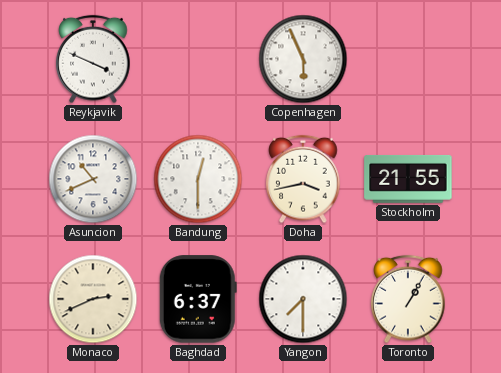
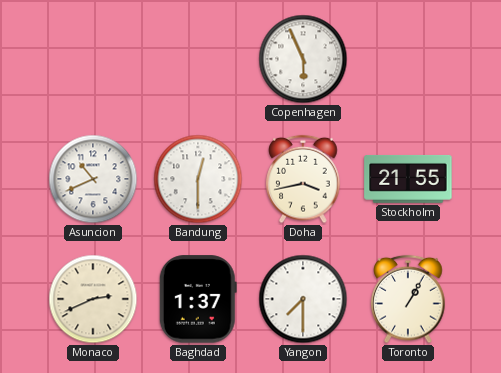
Reykjavik: 3:49 -> none
Baghdad: 6:37 -> 1:37
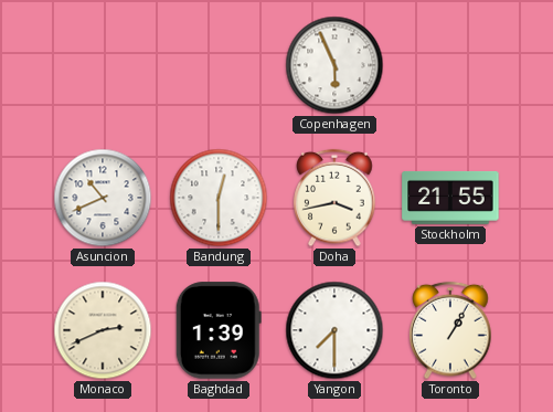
Baghdad: 1:37 -> 1:39
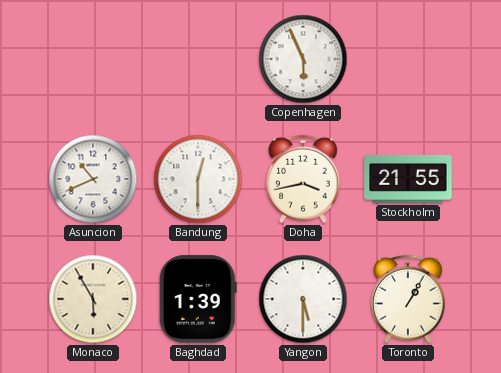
Monaco: 2:41 -> 5:55
Yangon: 7:30 -> 5:30
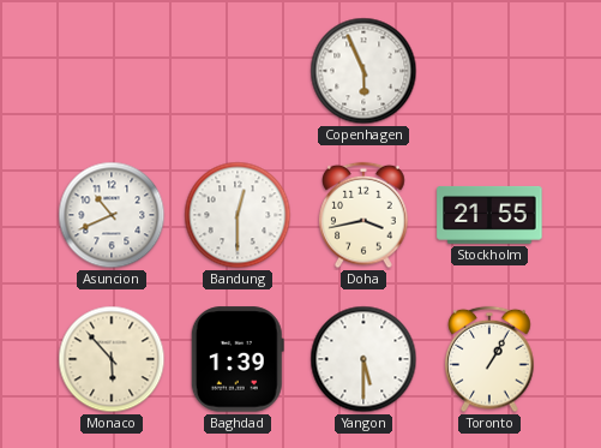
Monaco: 5:55 -> 5:53
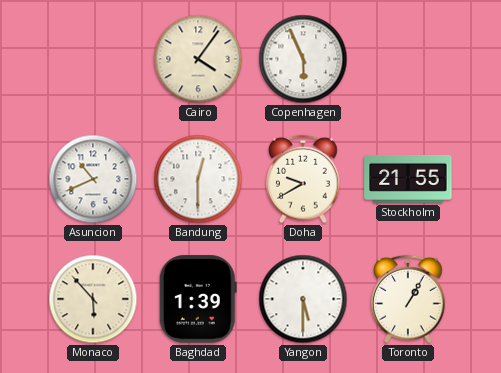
Cairo: none -> 4:06
Doha: 3:43 -> 9:40
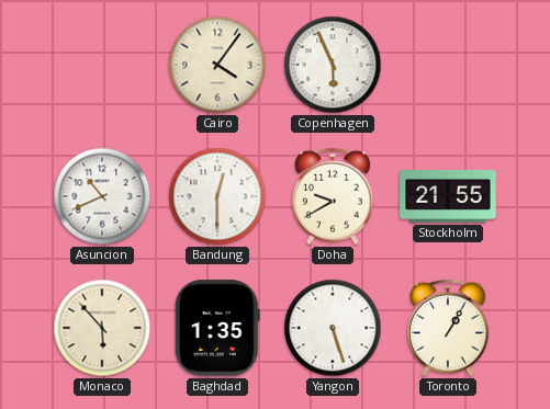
Baghdad: 1:39 -> 1:35
Yangon: 5:30 -> 5:27
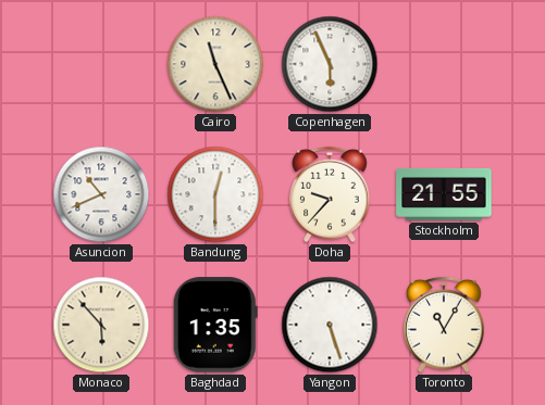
Cairo: 4:06 -> 11:26
Doha: 9:40 -> 9:37
Toronto: 1:05 -> 11:05
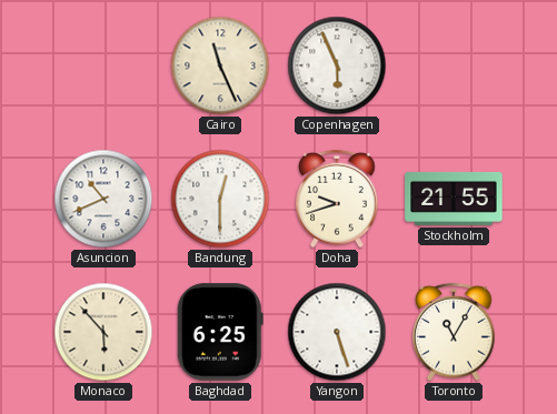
Doha: 9:37 -> 9:42
Baghdad: 1:35 -> 6:25
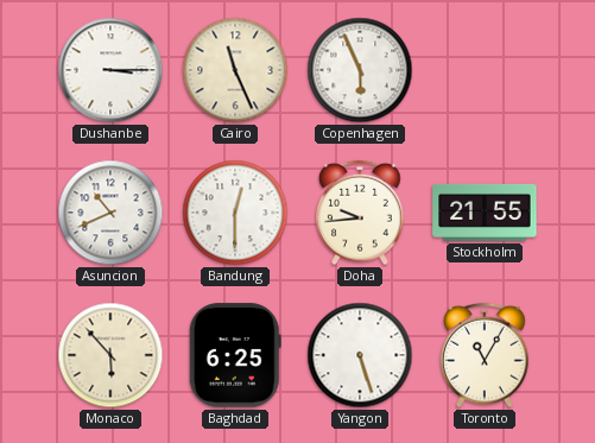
Dushanbe: none -> 3:15
Doha: 9:42 -> 9:44
